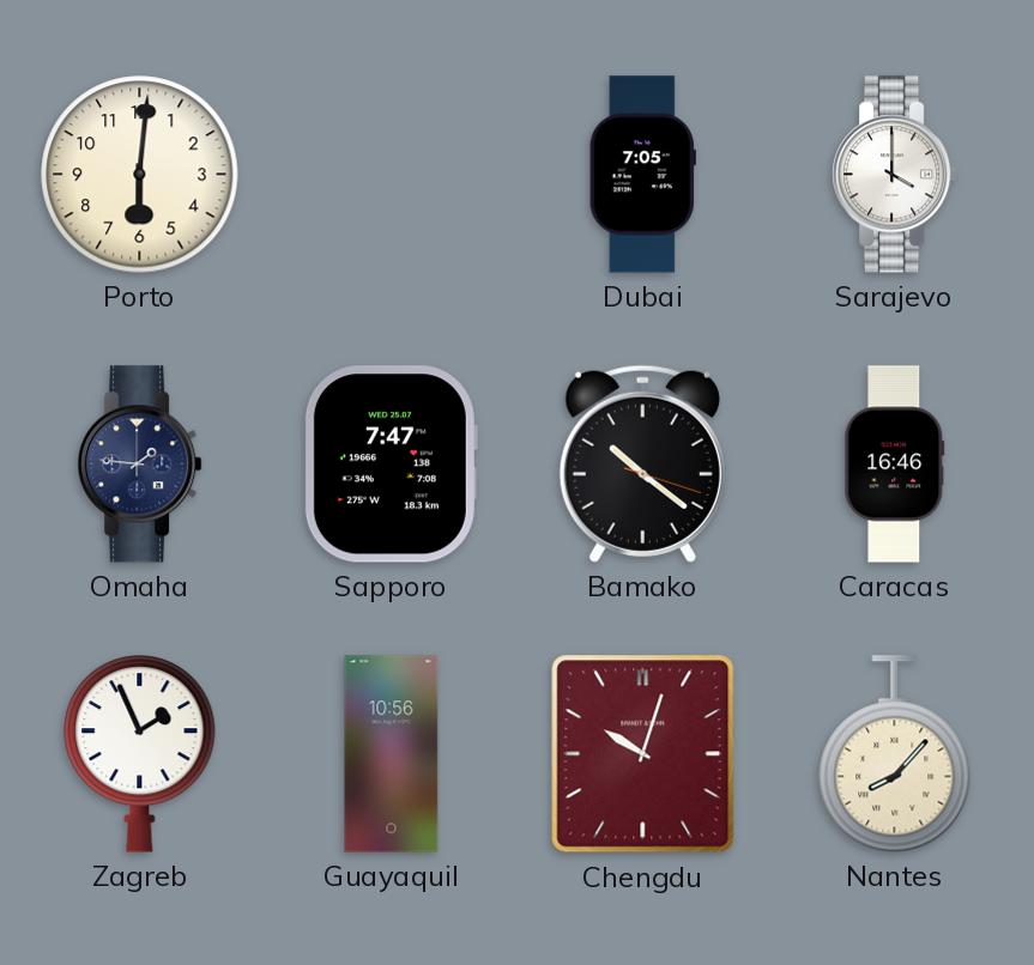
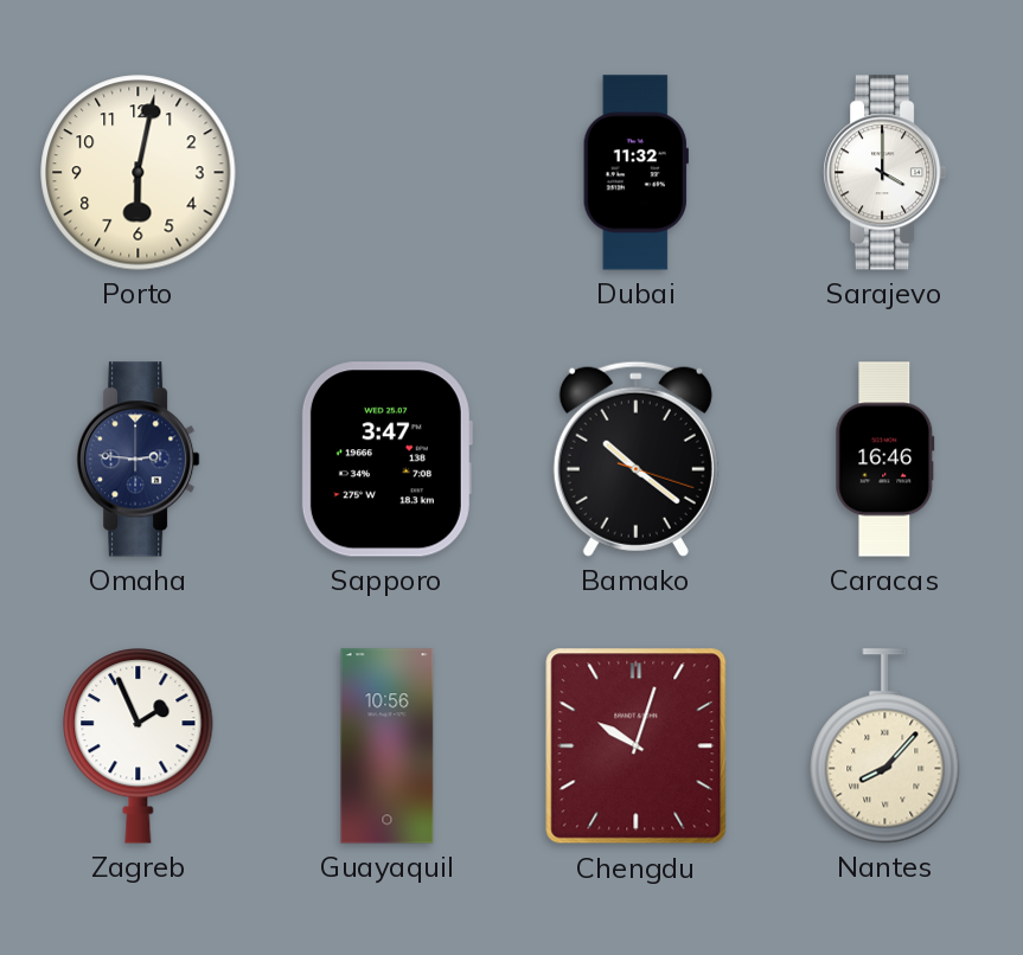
Porto: 6:01 -> 6:02
Dubai: 7:05 -> 11:32
Omaha: 1:46 -> 2:46
Sapporo: 7:47 -> 3:47
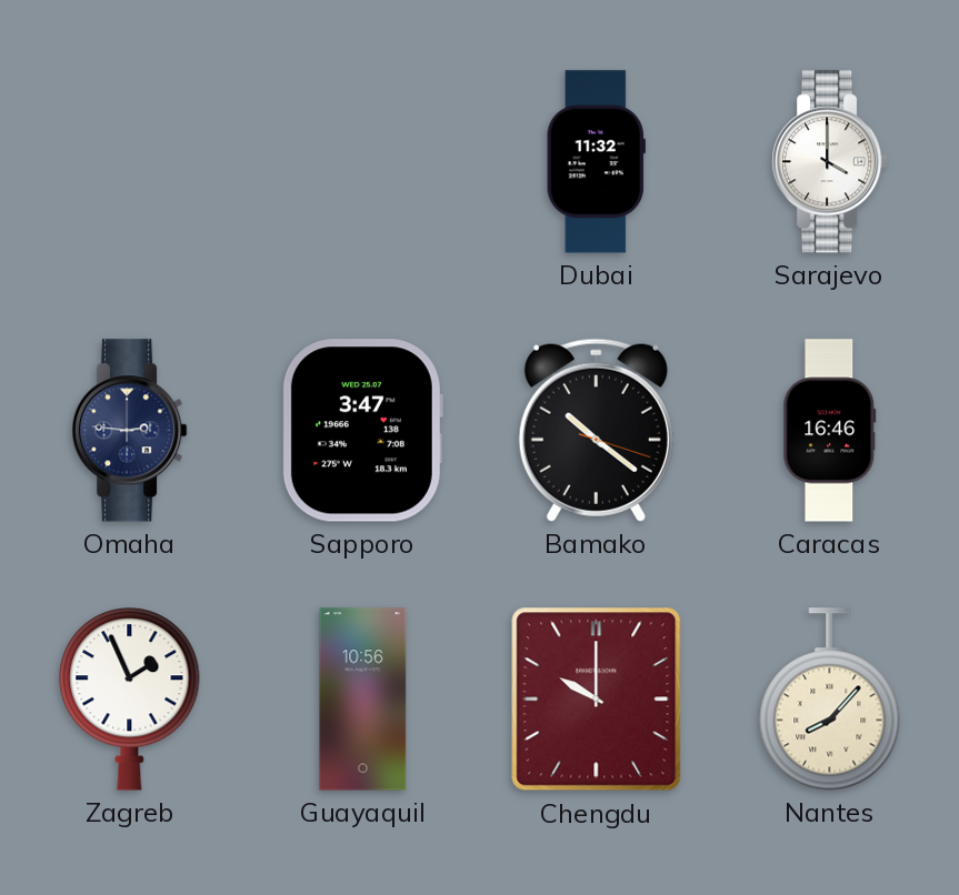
Porto: 6:02 -> none
Chengdu: 10:03 -> 10:00
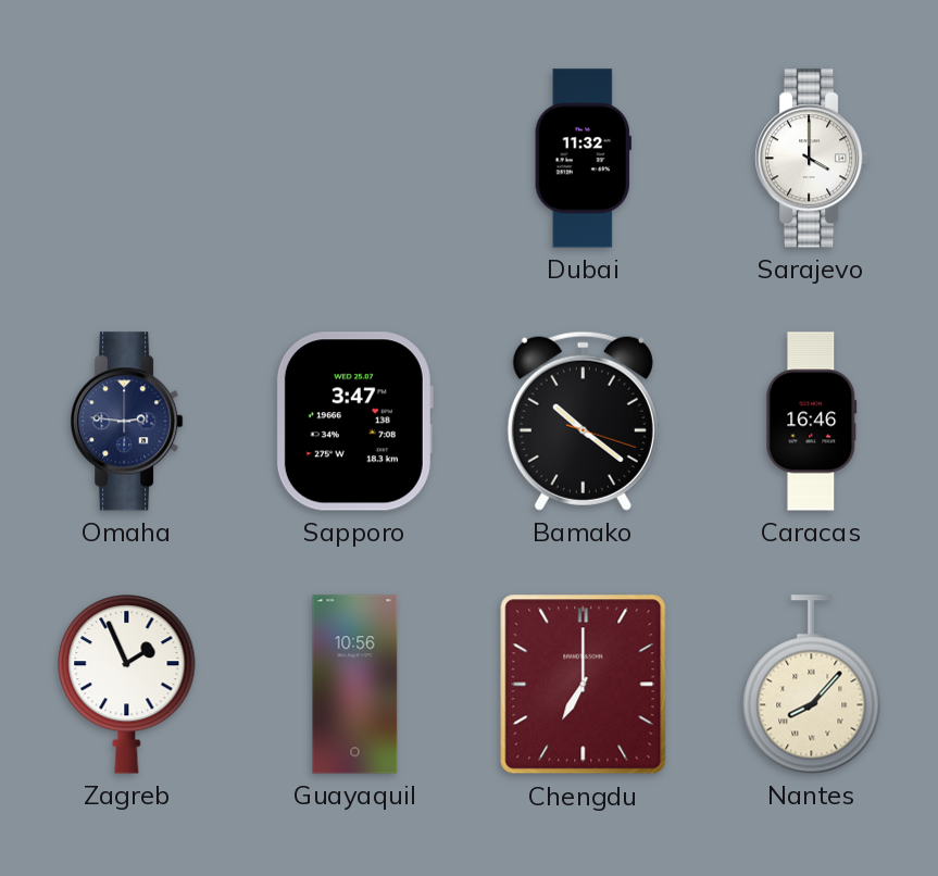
Chengdu: 10:00 -> 7:00
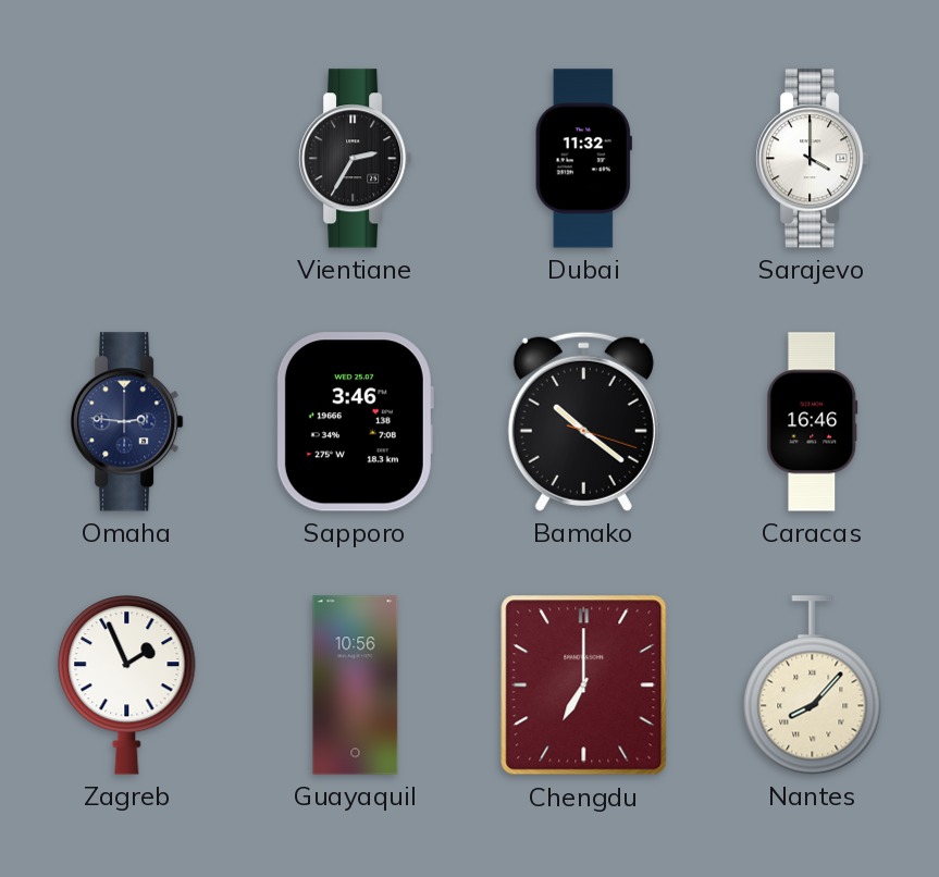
Vientiane: none -> 2:35
Sapporo: 3:47 -> 3:46
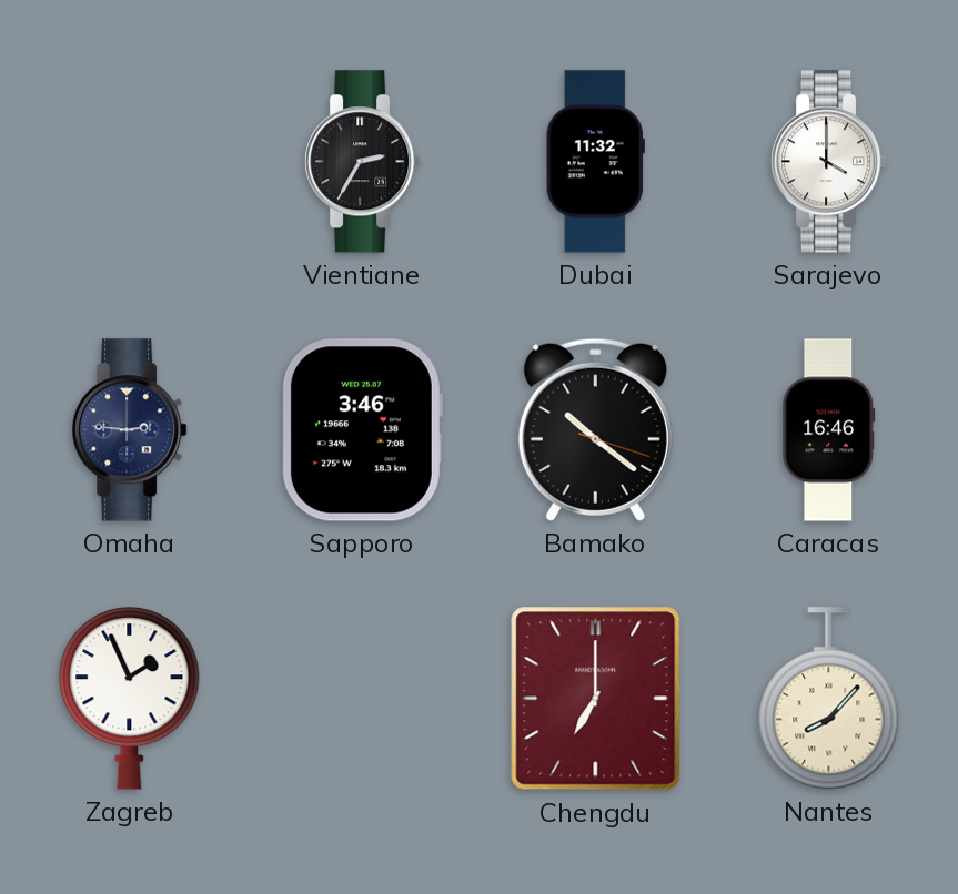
Guayaquil: 10:56 -> none
